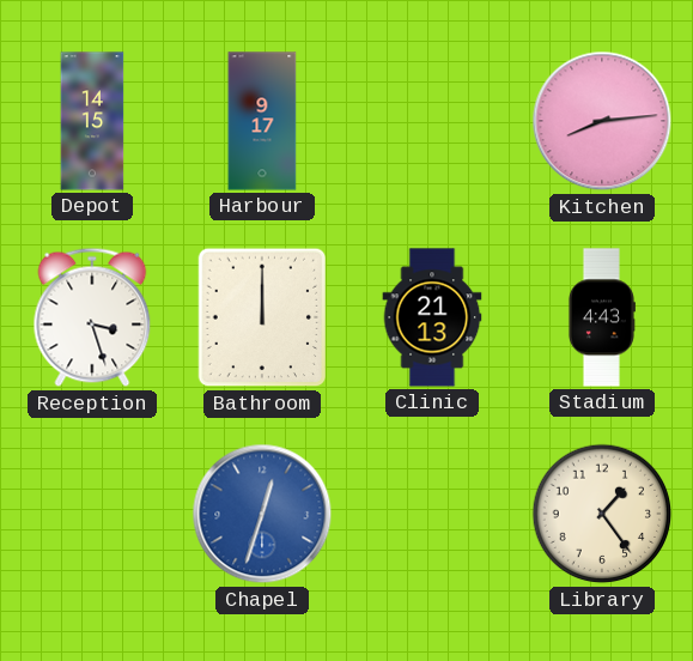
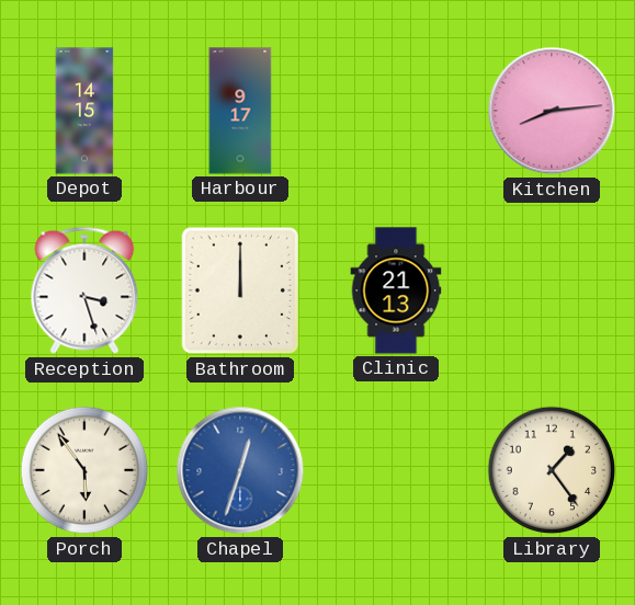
Stadium: 4:43 -> none
Porch: none -> 5:54
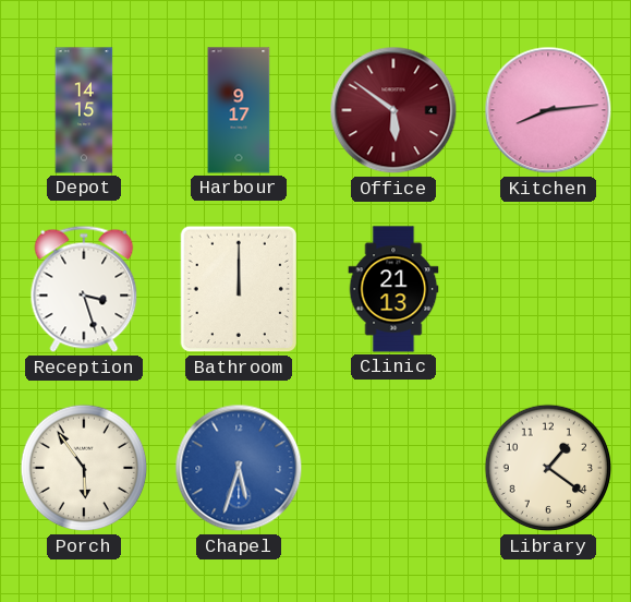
Office: none -> 5:51
Chapel: 12:33 -> 5:33
Library: 1:24 -> 1:21
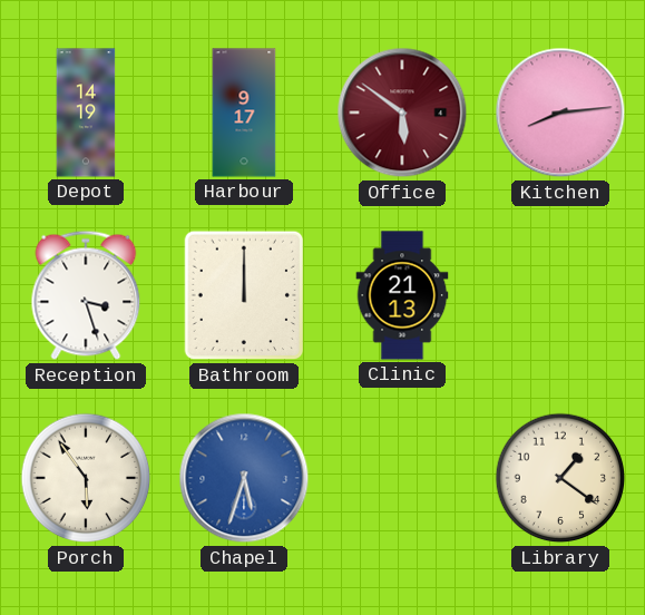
Depot: 14:15 -> 14:19
